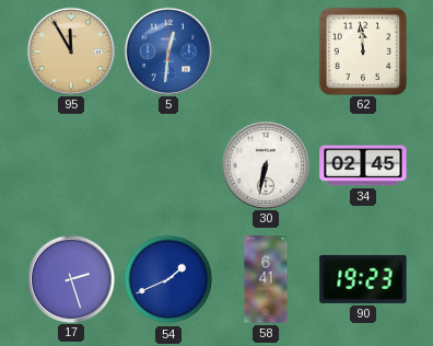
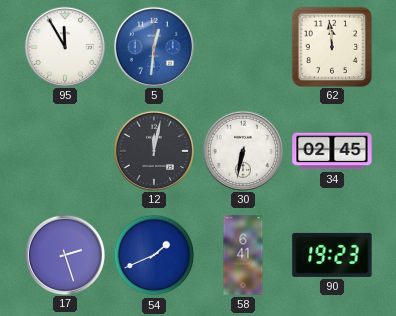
95 dial: champagne -> white
12: none -> 12:02
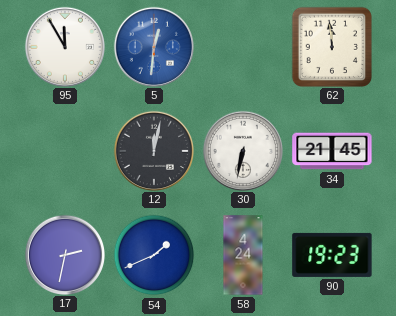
34: 02:45 -> 21:45
17: 2:27 -> 2:32
58: 6:41 -> 4:24
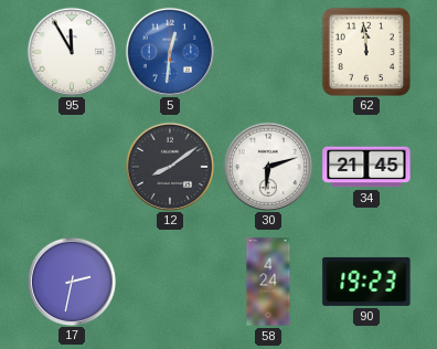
12: 12:02 -> 8:09
30: 6:32 -> 6:12
54: 1:41 -> none
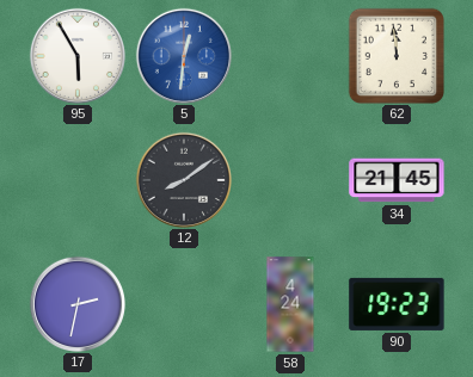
95: 11:55 -> 5:55
30: 6:12 -> none
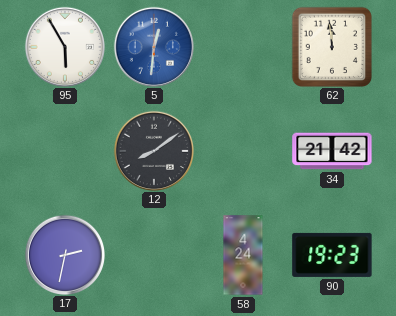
34: 21:45 -> 21:42
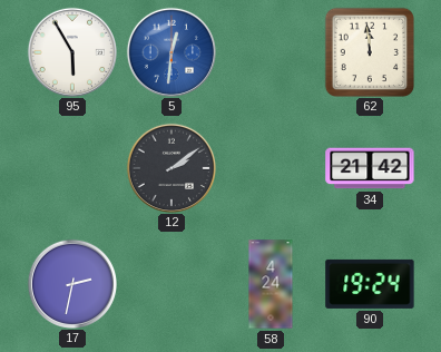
12: 8:09 -> 2:09
90: 19:23 -> 19:24
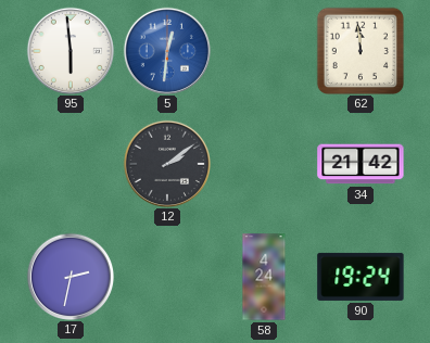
95: 5:55 -> 5:59
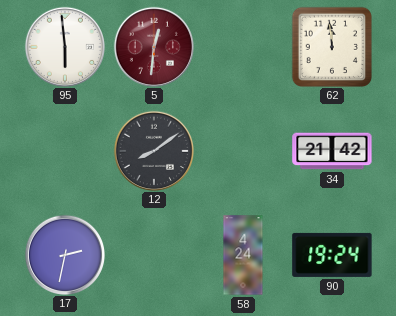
5 dial: blue -> burgundy
12: 2:09 -> 8:09
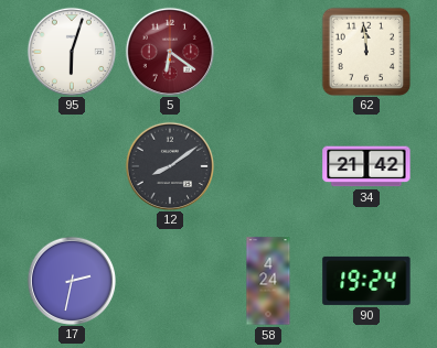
95: 5:59 -> 6:03
5: 12:31 -> 6:21
